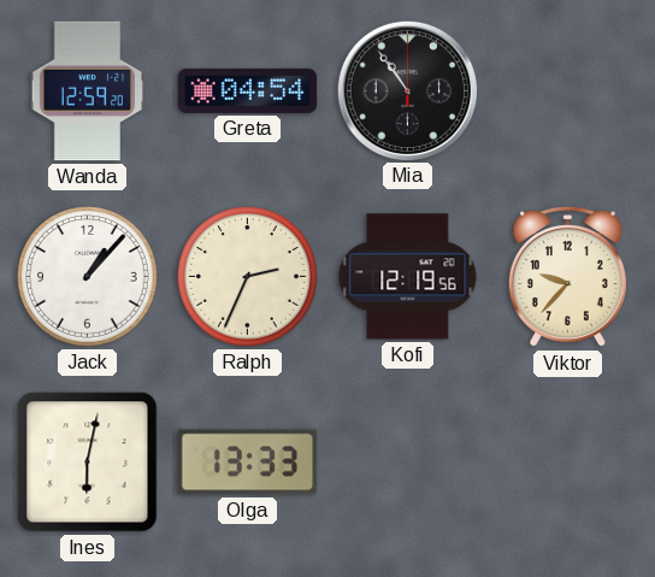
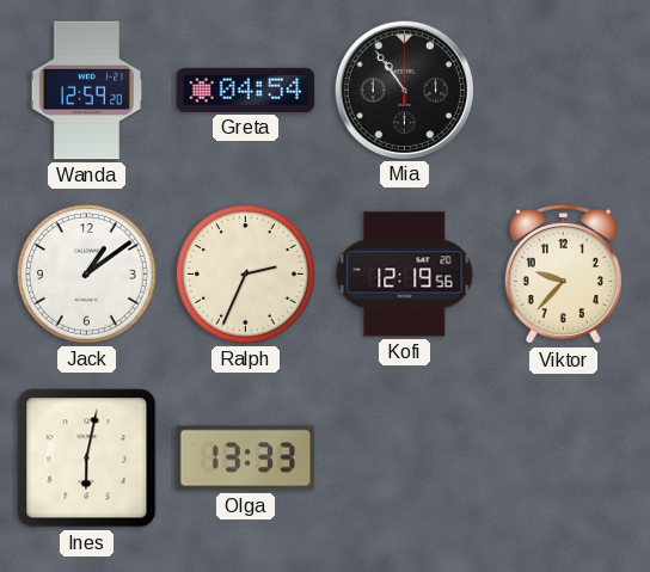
Jack: 1:07 -> 1:09
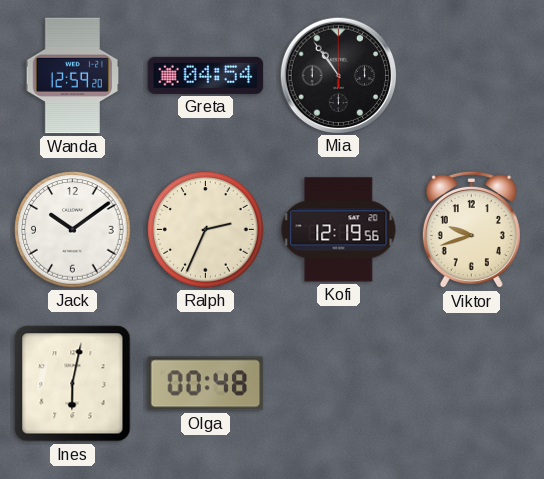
Jack: 1:09 -> 10:09
Viktor: 9:37 -> 9:42
Olga: 13:33 -> 00:48
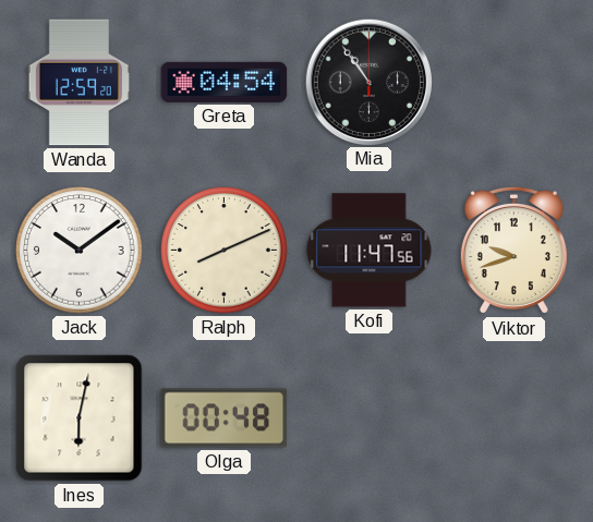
Ralph: 2:34 -> 8:11
Kofi: 12:19 -> 11:47
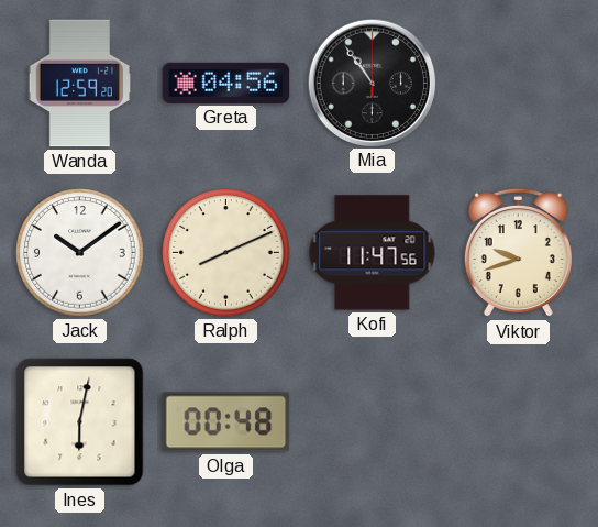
Greta: 04:54 -> 04:56
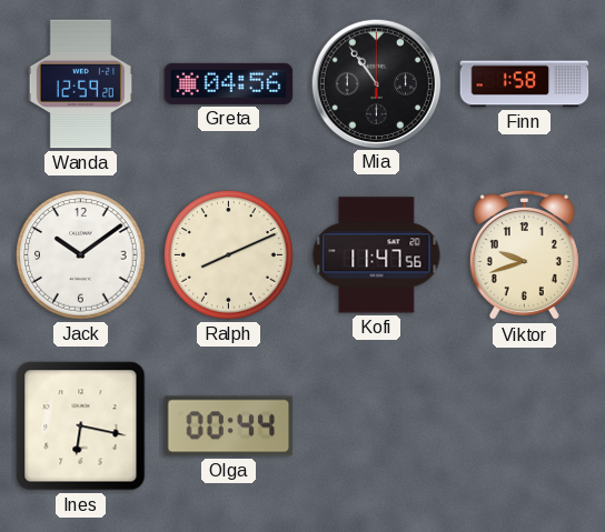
Finn: none -> 1:58
Ines: 6:02 -> 6:17
Olga: 00:48 -> 00:44
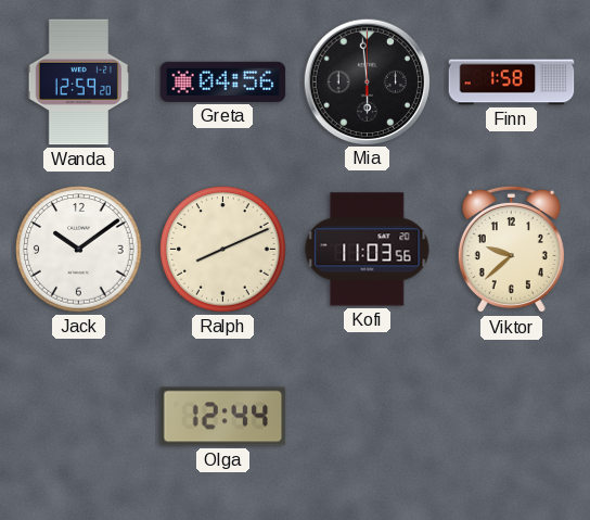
Mia: 10:54 -> 5:59
Kofi: 11:47 -> 11:03
Viktor: 9:42 -> 9:38
Ines: 6:17 -> none
Olga: 00:44 -> 12:44
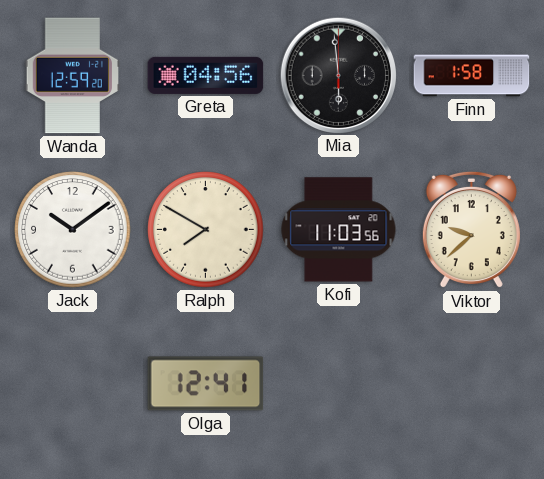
Ralph: 8:11 -> 7:50
Olga: 12:44 -> 12:41
